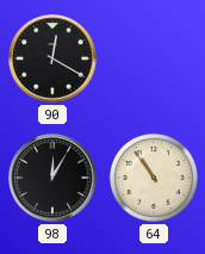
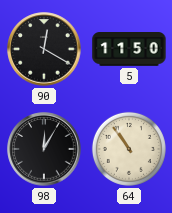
5: none -> 11:50
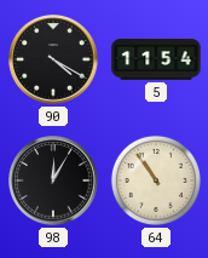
90: 12:20 -> 4:20
5: 11:50 -> 11:54
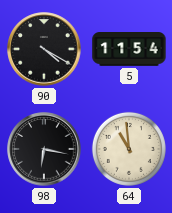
98: 12:05 -> 6:17
64: 10:54 -> 10:59
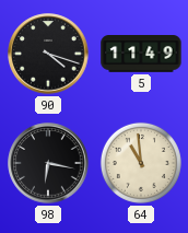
90: 4:20 -> 4:18
5: 11:54 -> 11:49
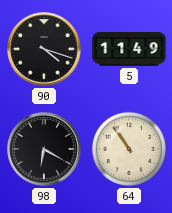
98: 6:17 -> 6:20
64: 10:59 -> 10:54
